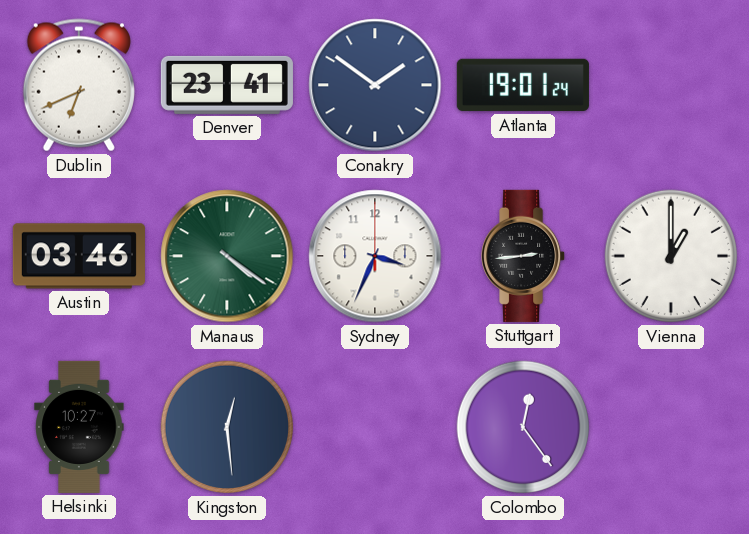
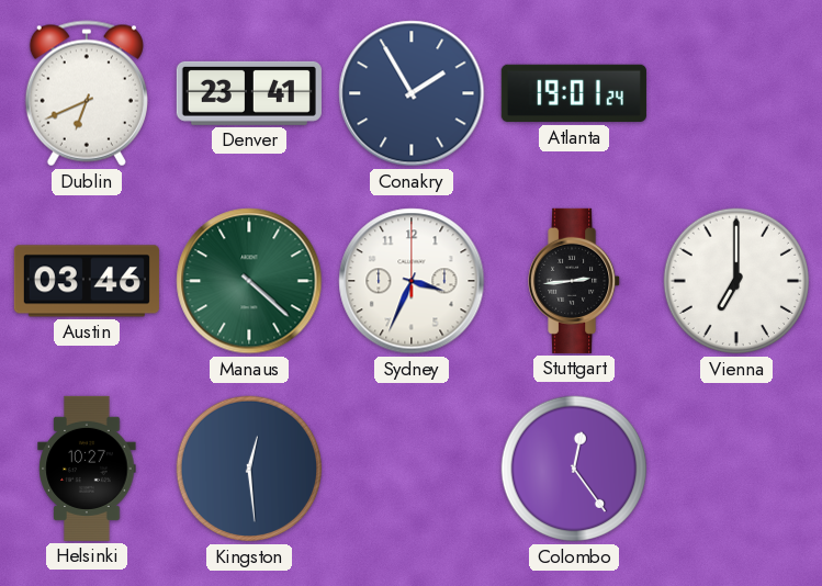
Conakry: 1:51 -> 1:55
Manaus: 4:21 -> 4:22
Vienna: 1:00 -> 7:00
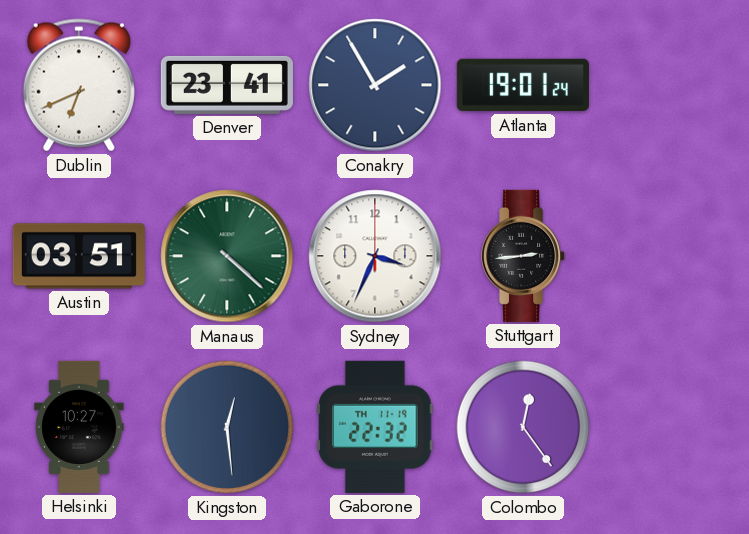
Austin: 03:46 -> 03:51
Vienna: 7:00 -> none
Gaborone: none -> 22:32
